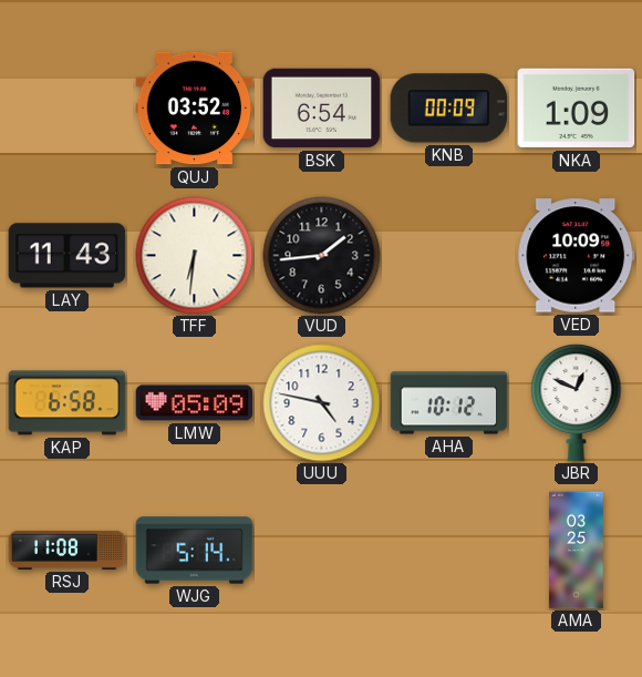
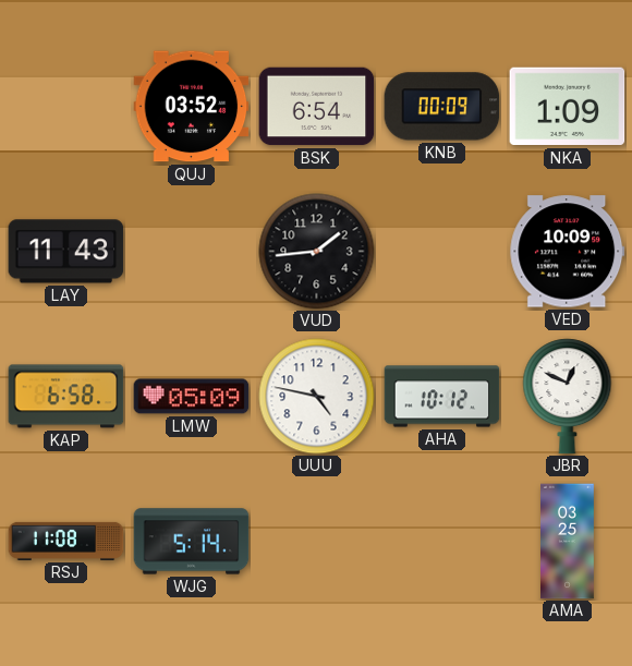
TFF: 6:31 -> none
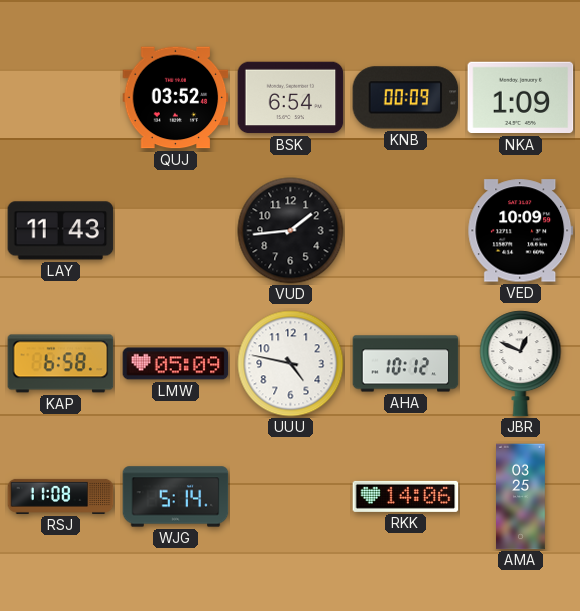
RKK: none -> 14:06
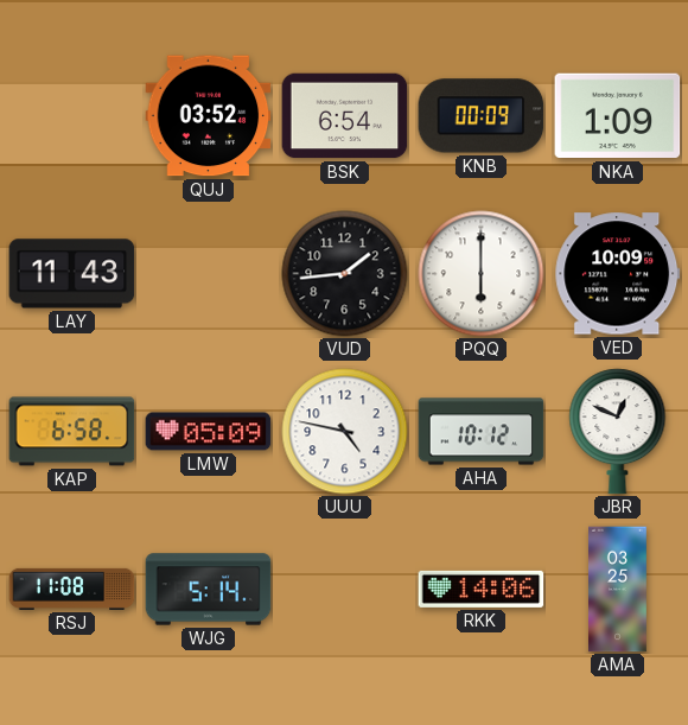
PQQ: none -> 6:00
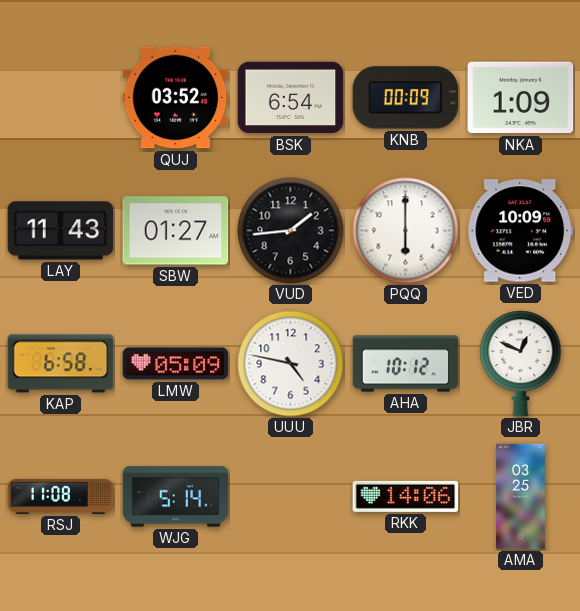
SBW: none -> 01:27
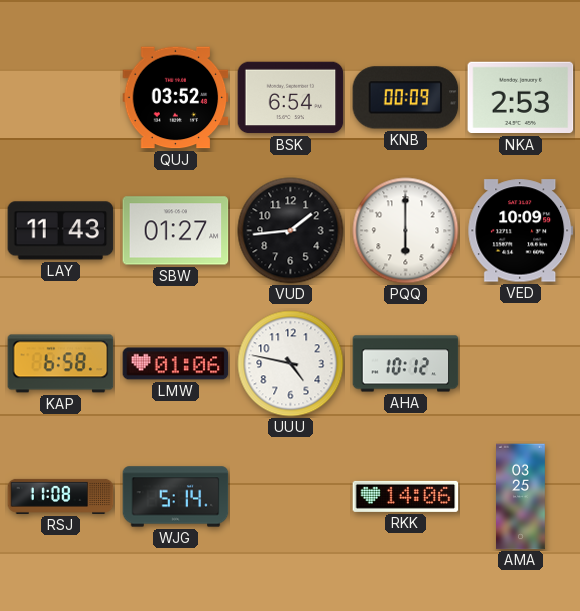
NKA: 1:09 -> 2:53
LMW: 05:09 -> 01:06
JBR: 12:49 -> none
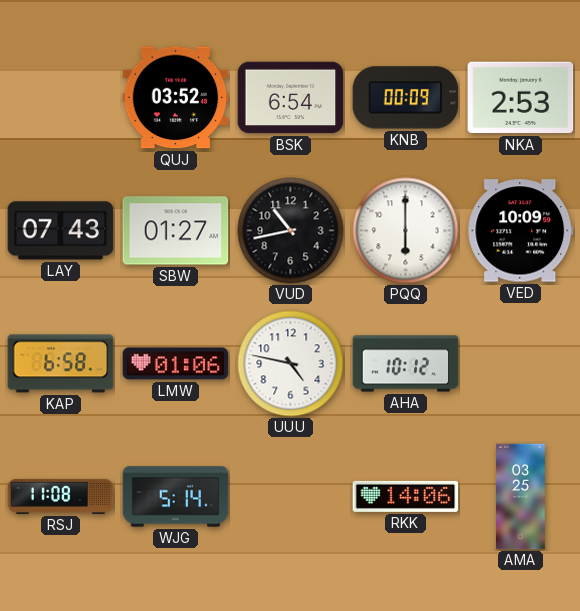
LAY: 11:43 -> 07:43
VUD: 1:44 -> 10:43
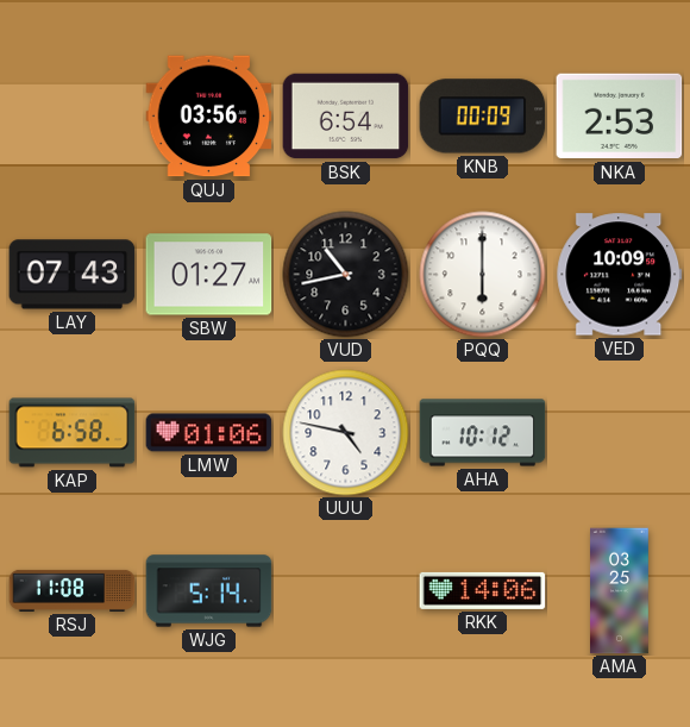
QUJ: 03:52 -> 03:56
